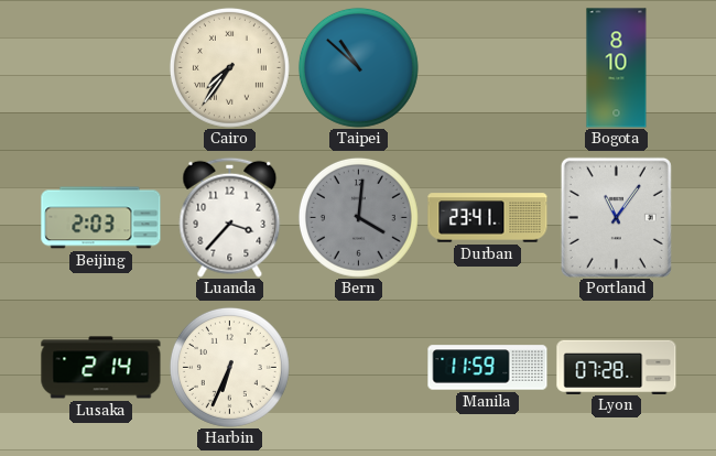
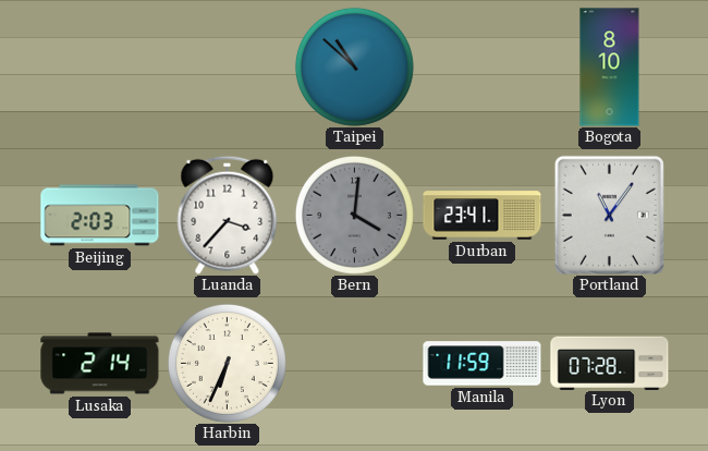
Cairo: 7:36 -> none
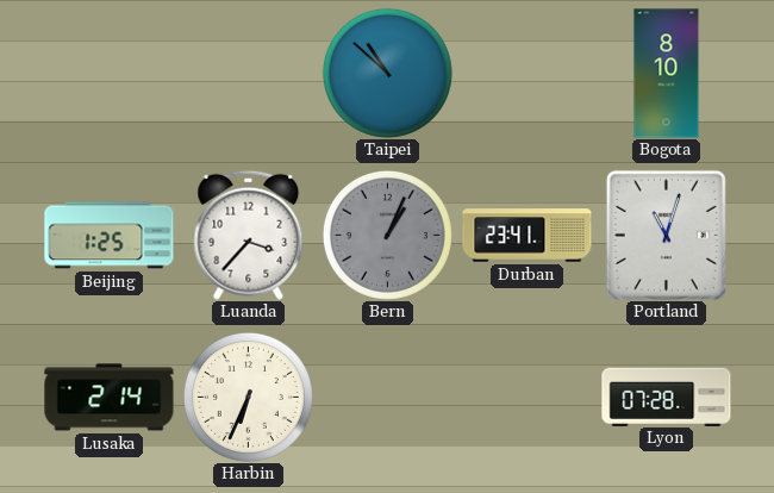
Beijing: 2:03 -> 1:25
Bern: 4:01 -> 1:04
Portland: 11:06 -> 11:03
Manila: 11:59 -> none
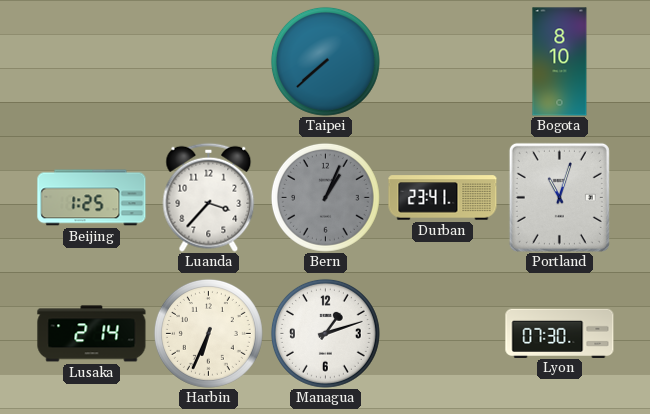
Taipei: 10:52 -> 7:38
Managua: none -> 1:12
Lyon: 07:28 -> 07:30
